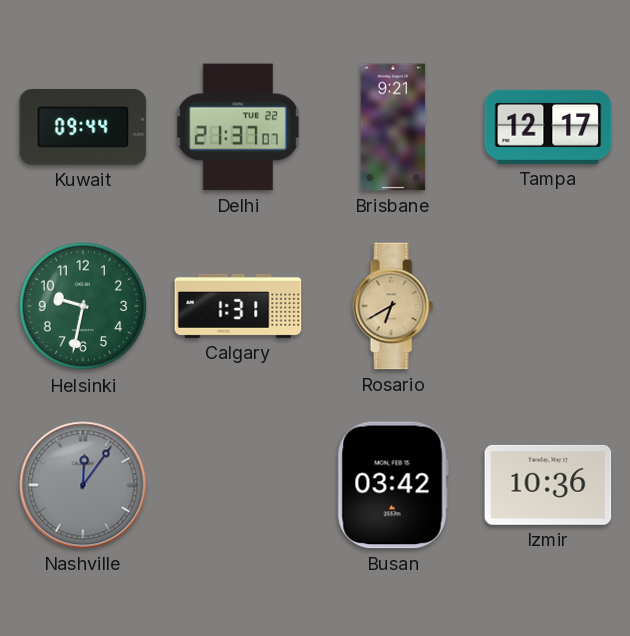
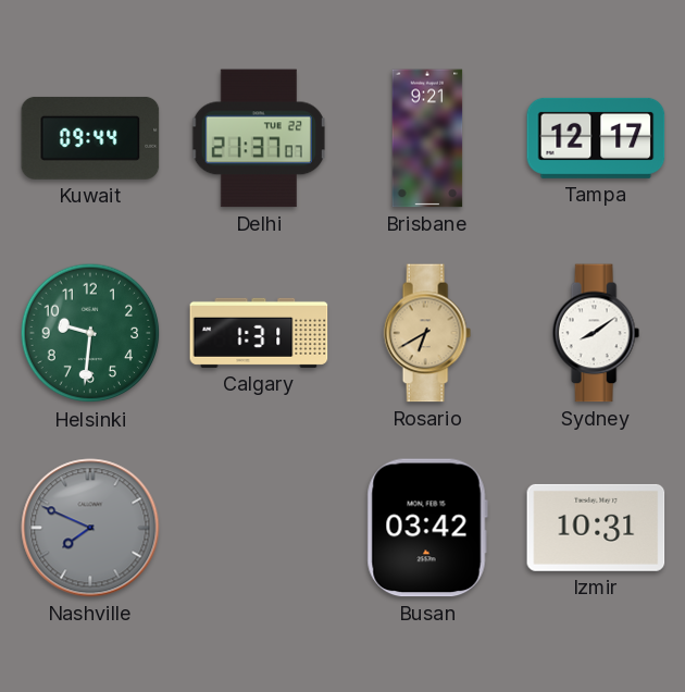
Helsinki: 9:32 -> 9:31
Sydney: none -> 8:09
Nashville: 12:06 -> 7:49
Izmir: 10:36 -> 10:31
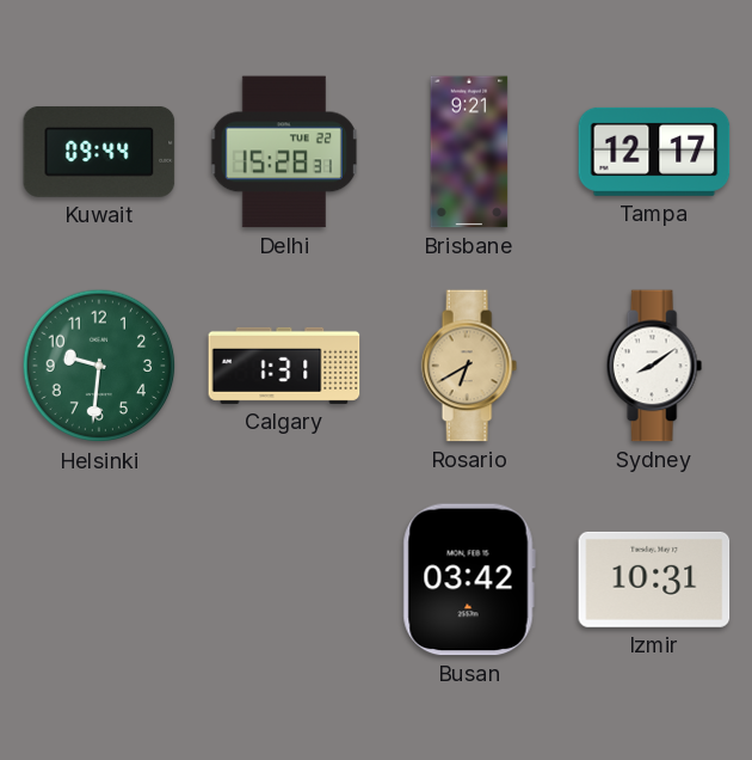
Delhi: 21:37 -> 15:28
Nashville: 7:49 -> none
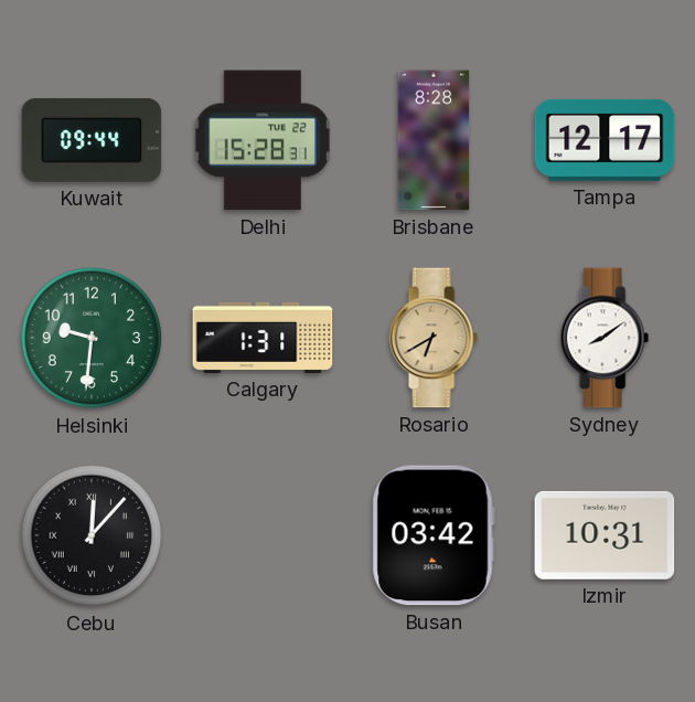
Brisbane: 9:21 -> 8:28
Cebu: none -> 12:07
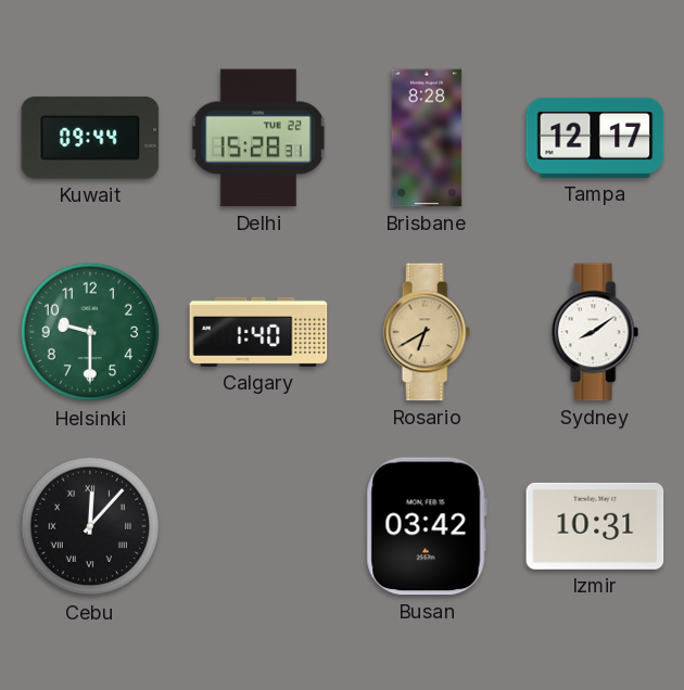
Helsinki: 9:31 -> 9:30
Calgary: 1:31 -> 1:40
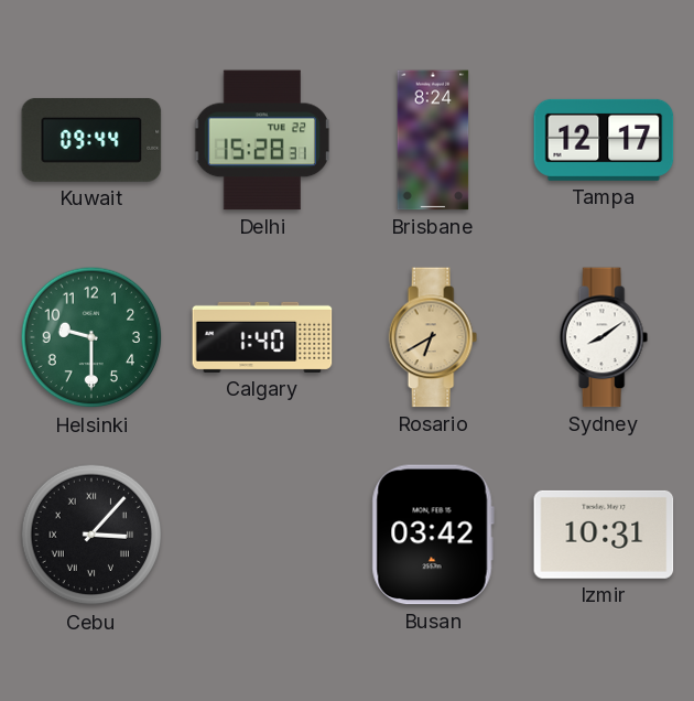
Brisbane: 8:28 -> 8:24
Cebu: 12:07 -> 3:07
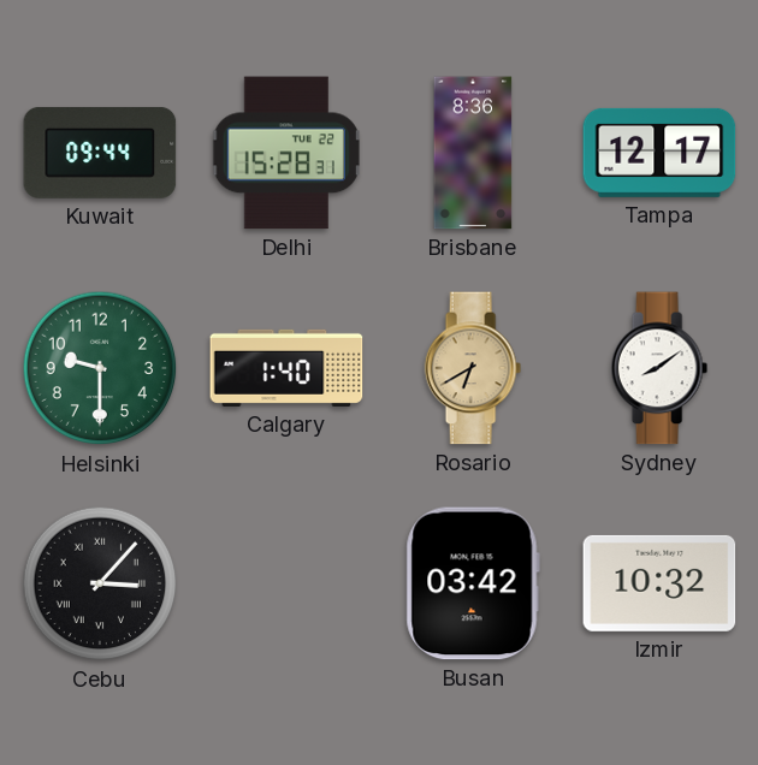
Brisbane: 8:24 -> 8:36
Izmir: 10:31 -> 10:32
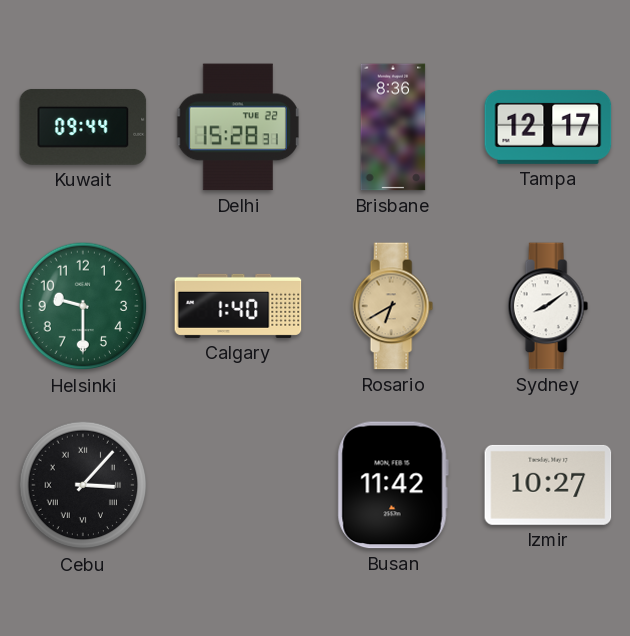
Busan: 03:42 -> 11:42
Izmir: 10:32 -> 10:27
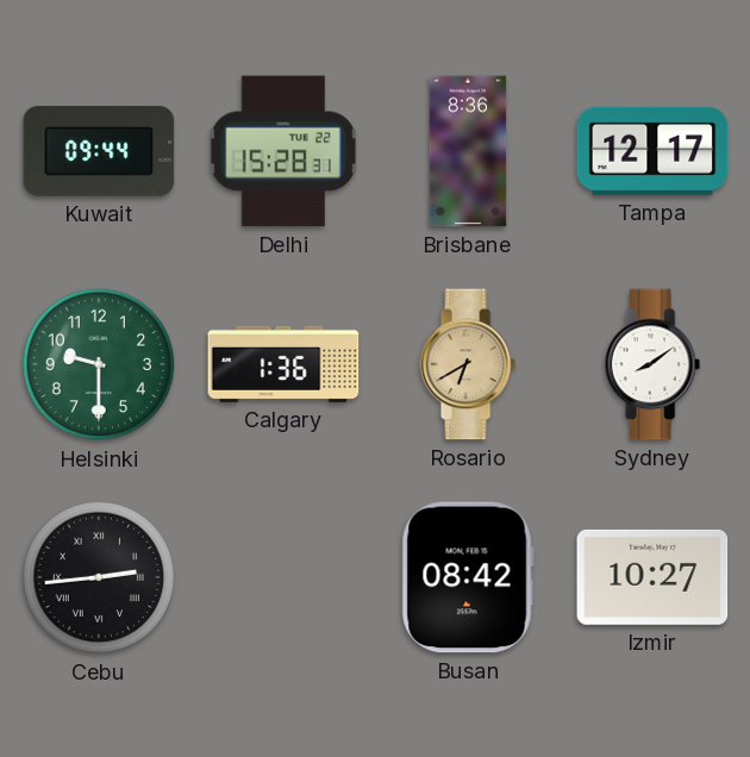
Calgary: 1:40 -> 1:36
Cebu: 3:07 -> 2:44
Busan: 11:42 -> 08:42
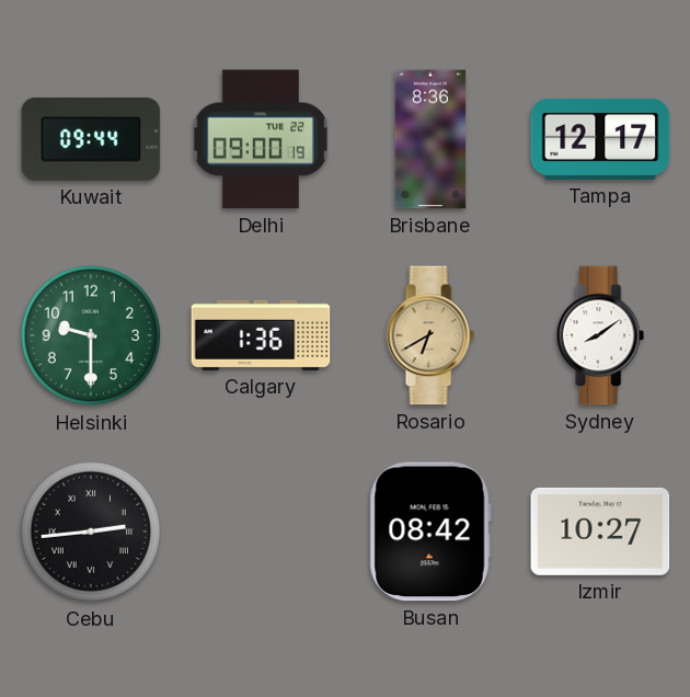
Delhi: 15:28 -> 09:00
